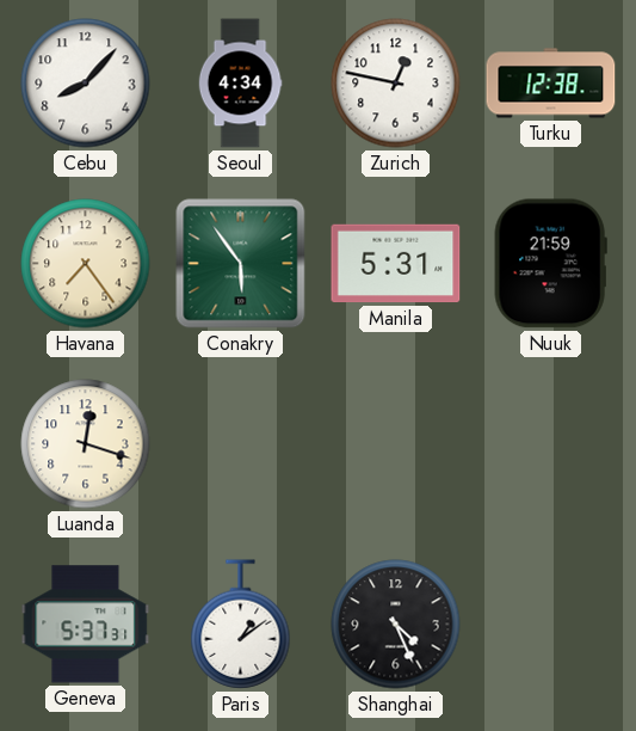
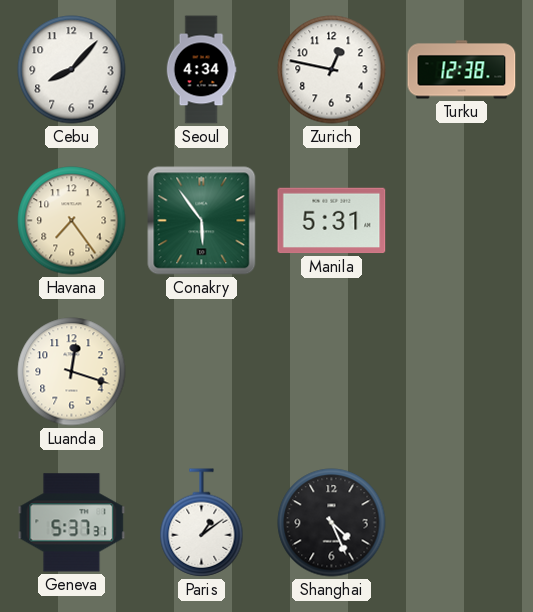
Nuuk: 21:59 -> none
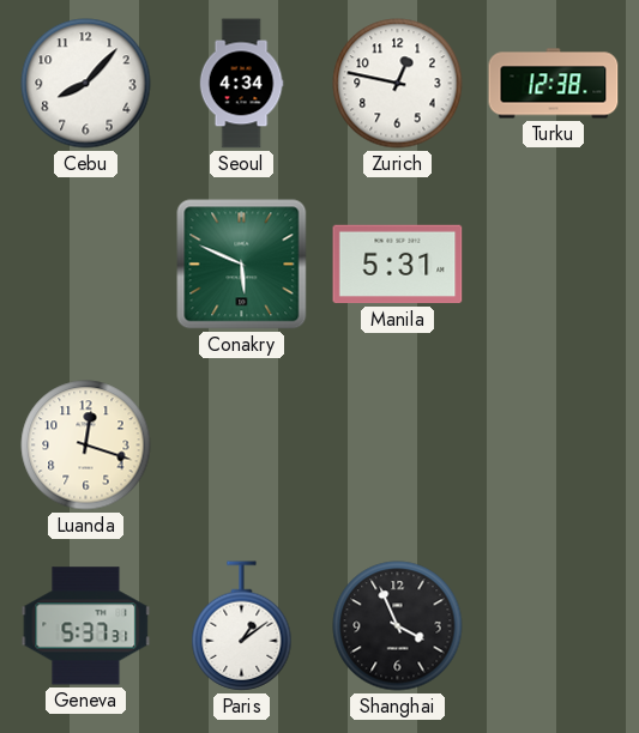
Havana: 7:24 -> none
Conakry: 5:54 -> 5:49
Shanghai: 4:26 -> 3:56
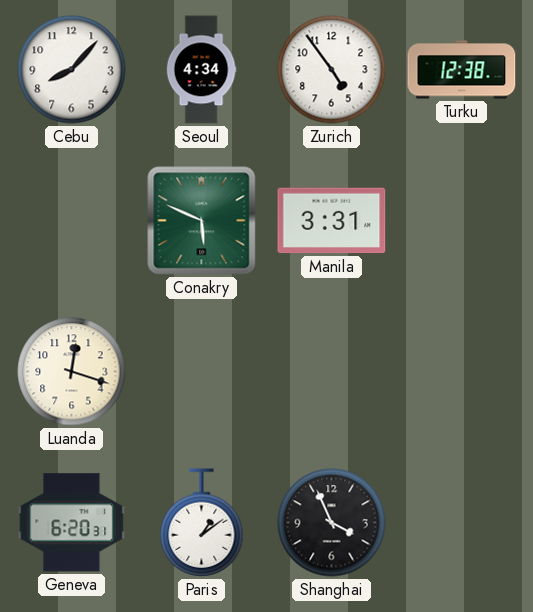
Zurich: 12:47 -> 4:54
Manila: 5:31 -> 3:31
Geneva: 5:37 -> 6:20
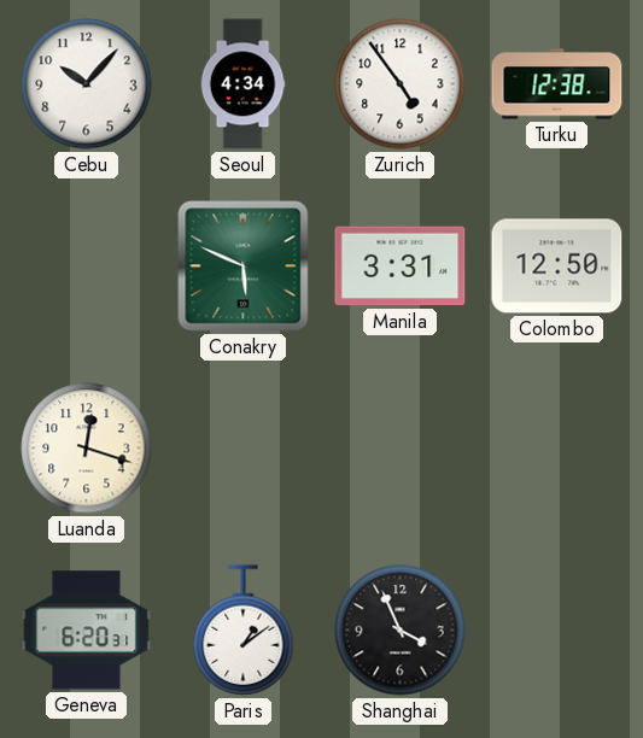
Cebu: 8:07 -> 10:07
Colombo: none -> 12:50
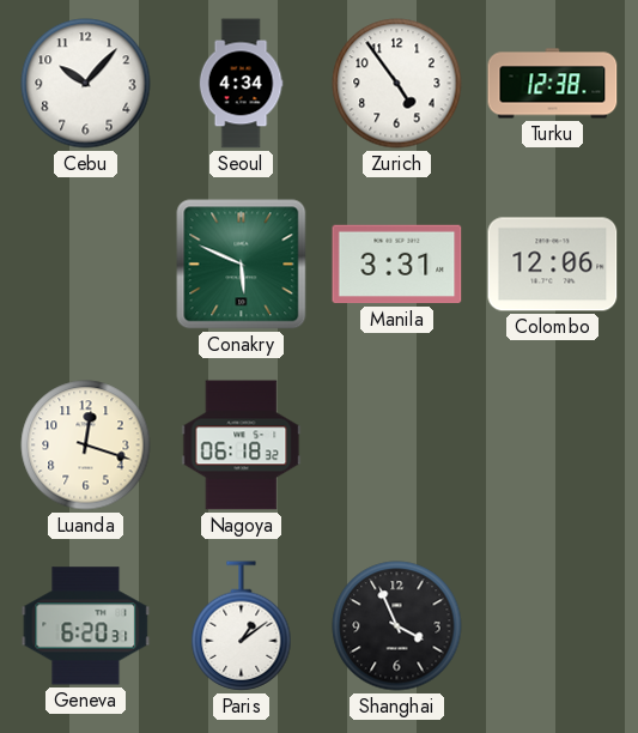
Colombo: 12:50 -> 12:06
Nagoya: none -> 06:18
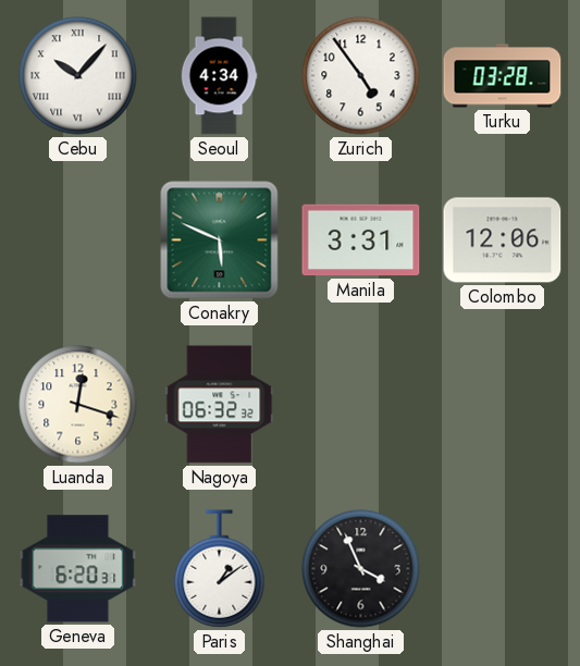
Cebu numerals: Arabic -> Roman
Turku: 12:38 -> 03:28
Nagoya: 06:18 -> 06:32
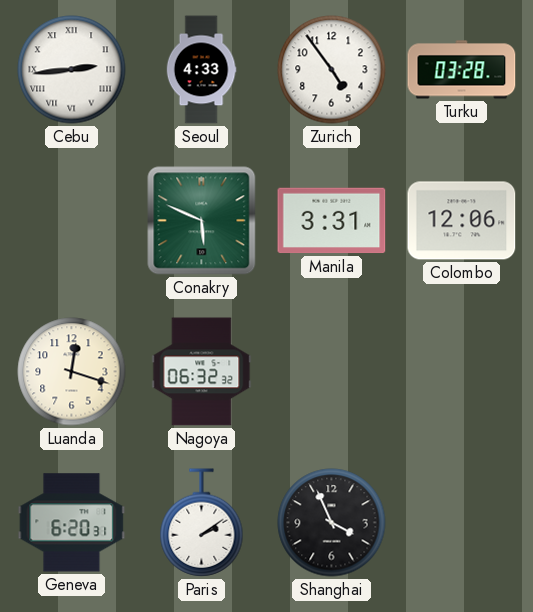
Cebu: 10:07 -> 2:44
Seoul: 4:34 -> 4:33
Paris: 1:09 -> 2:09
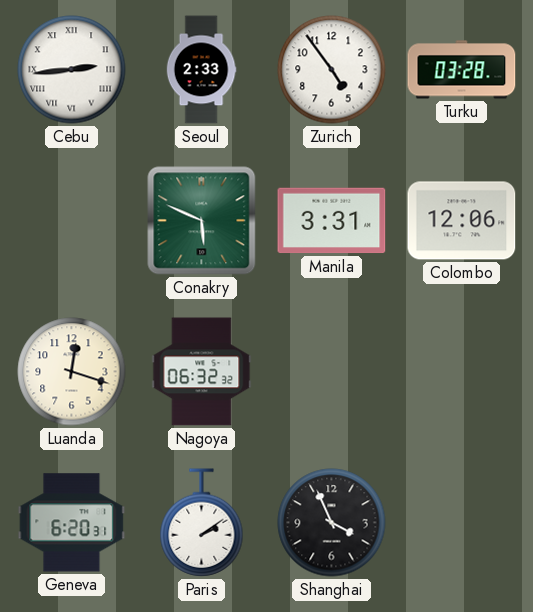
Seoul: 4:33 -> 2:33
